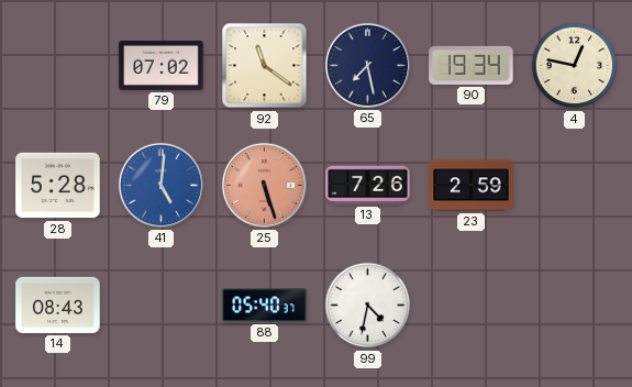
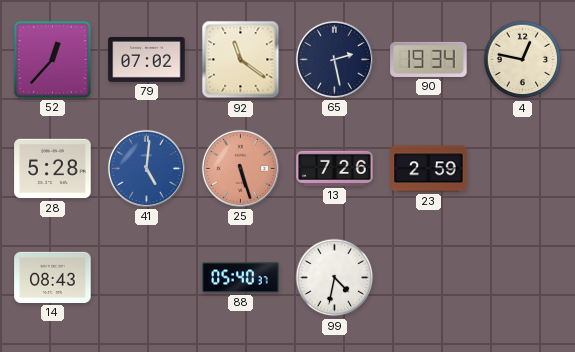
52: none -> 12:37
65: 7:28 -> 2:28
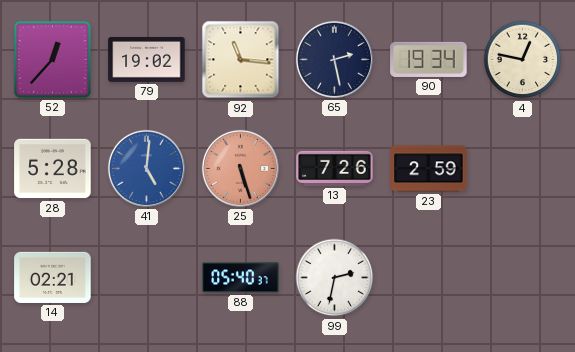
79: 07:02 -> 19:02
92: 11:21 -> 11:16
14: 08:43 -> 02:21
99: 4:32 -> 2:32
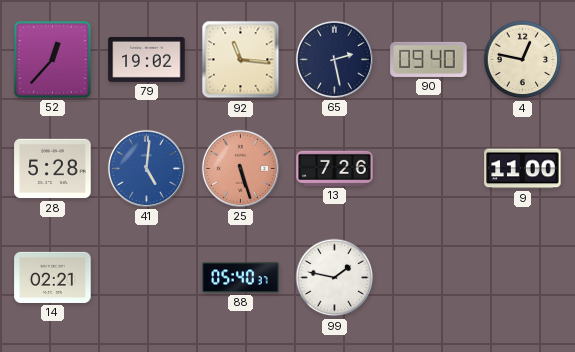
90: 19:34 -> 09:40
23: 2:59 -> none
9: none -> 11:00
99: 2:32 -> 1:47
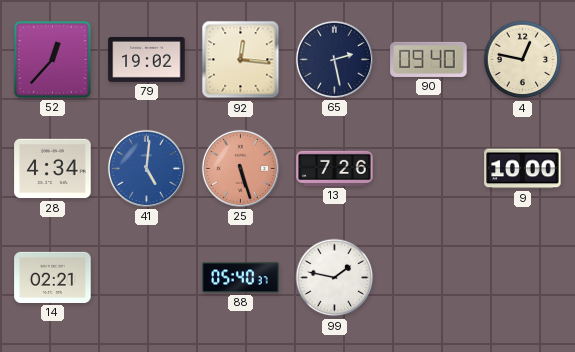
92: 11:16 -> 12:16
28: 5:28 -> 4:34
9: 11:00 -> 10:00
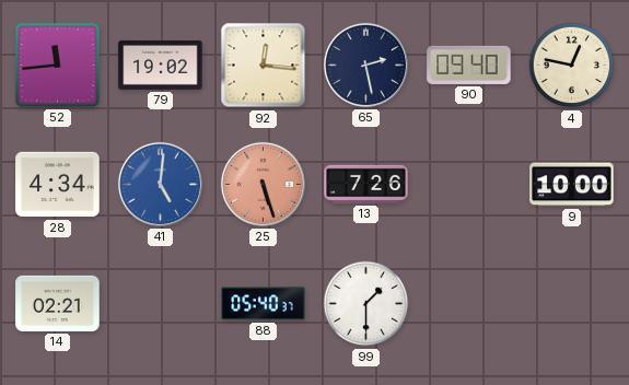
52: 12:37 -> 11:44
99: 1:47 -> 1:30
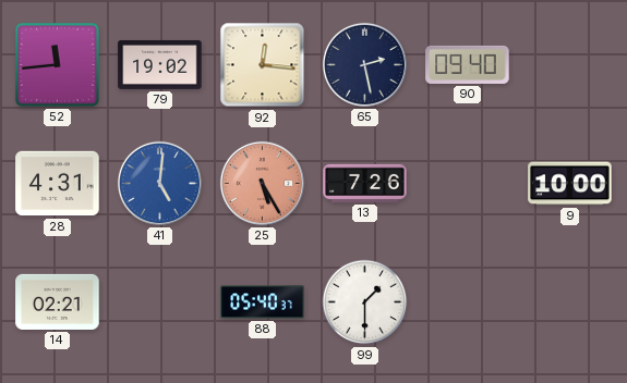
4: 12:47 -> none
28: 4:34 -> 4:31
25: 5:27 -> 5:25
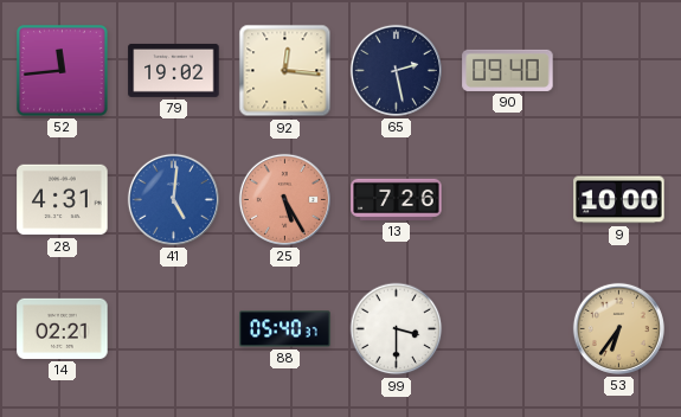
99: 1:30 -> 3:30
53: none -> 6:36
